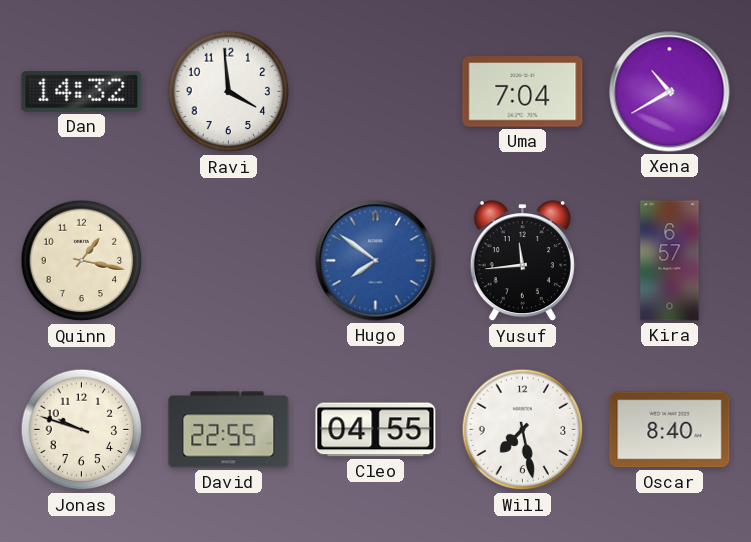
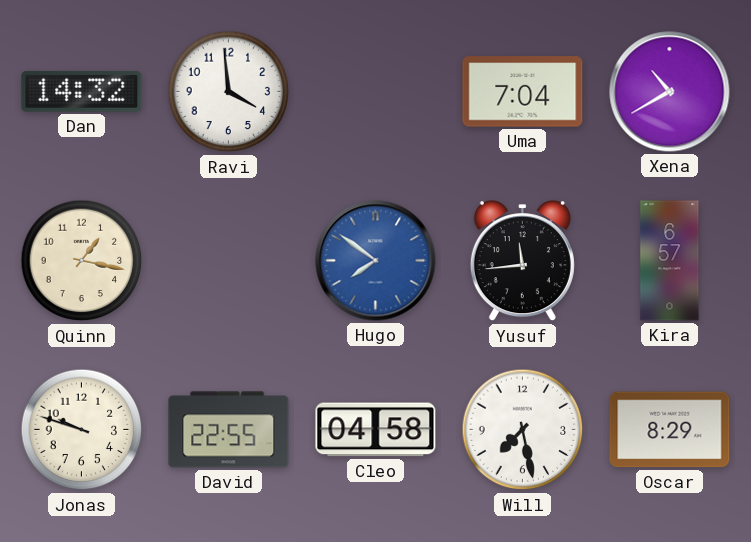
Cleo: 04:55 -> 04:58
Oscar: 8:40 -> 8:29
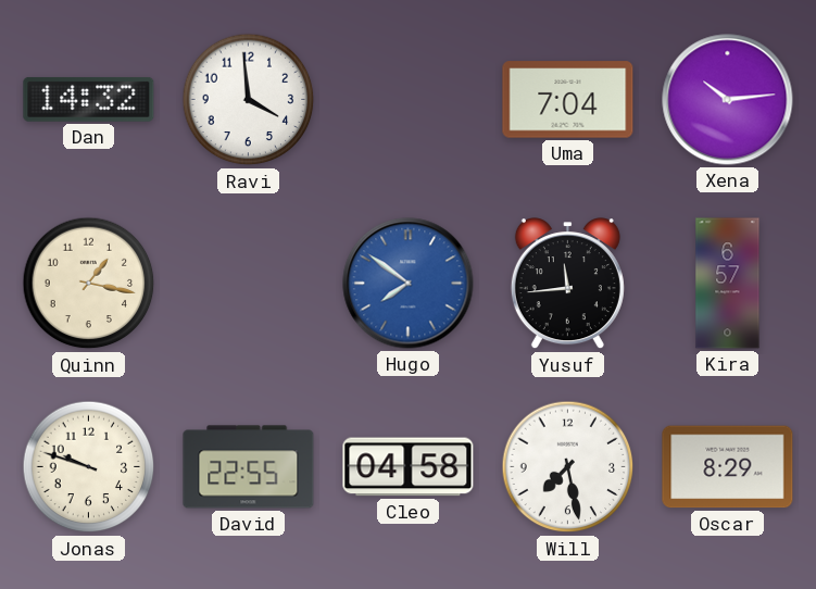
Xena: 10:40 -> 10:14
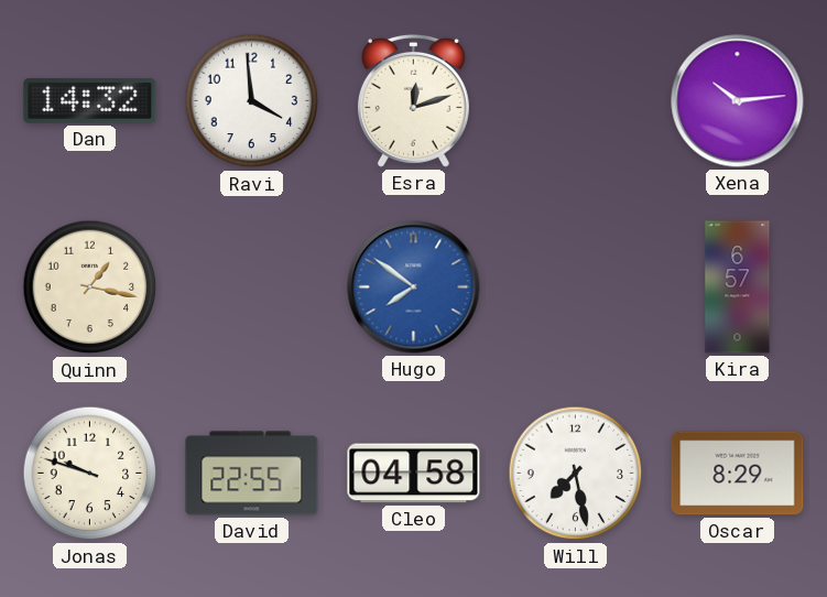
Esra: none -> 12:12
Uma: 7:04 -> none
Yusuf: 11:44 -> none
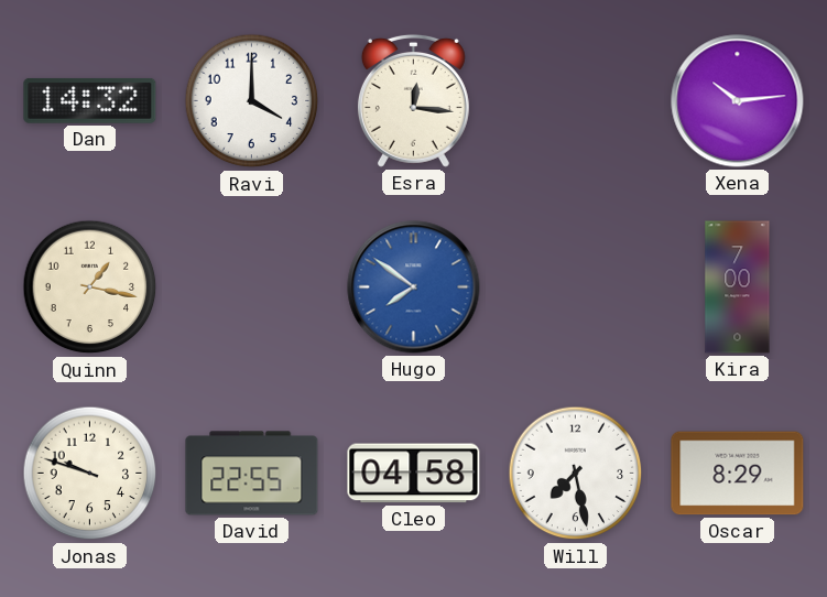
Ravi: 3:59 -> 4:00
Esra: 12:12 -> 12:16
Kira: 6:57 -> 7:00
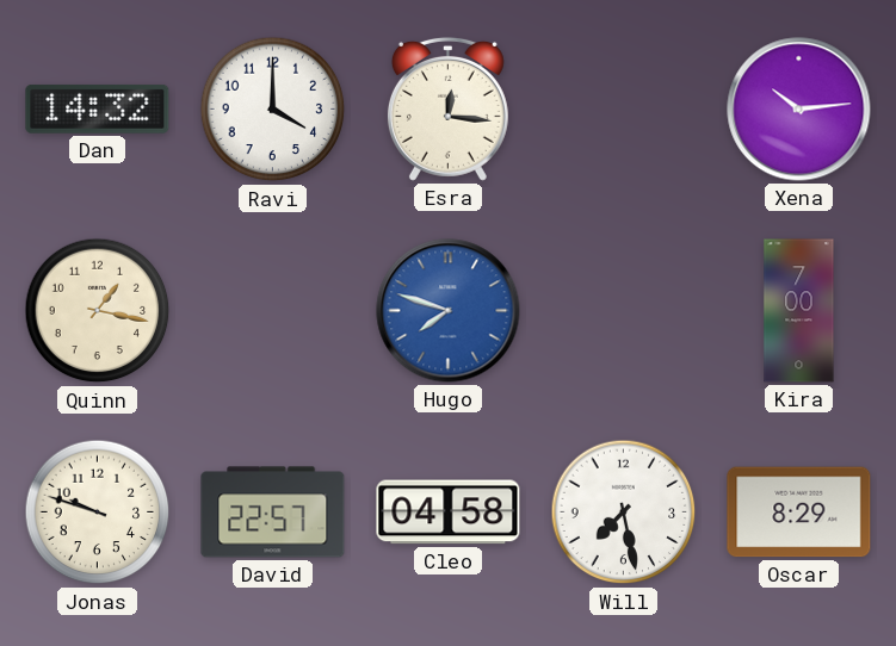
Hugo: 7:51 -> 7:48
David: 22:55 -> 22:57
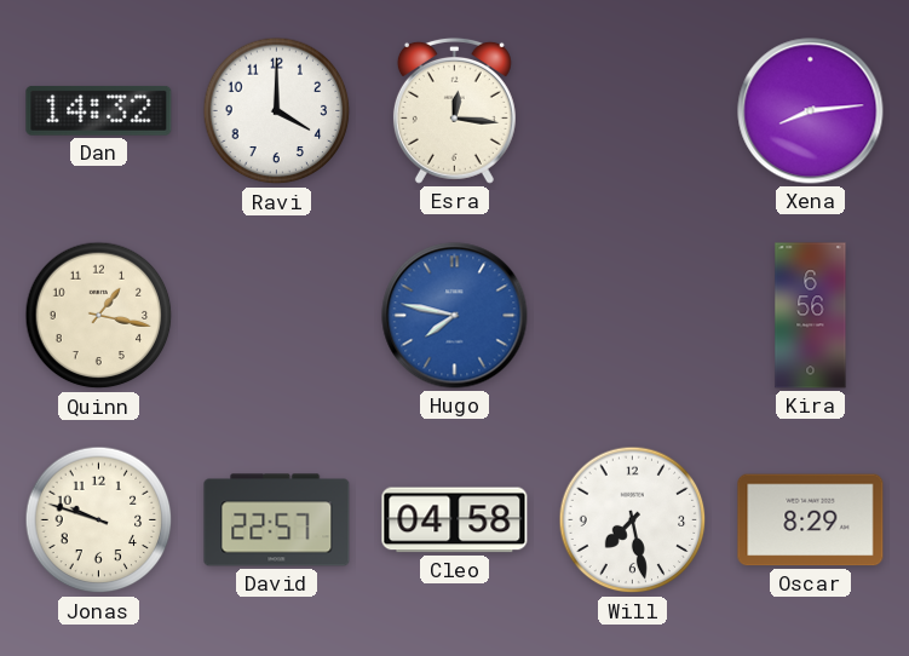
Xena: 10:14 -> 8:14
Hugo: 7:48 -> 7:47
Kira: 7:00 -> 6:56
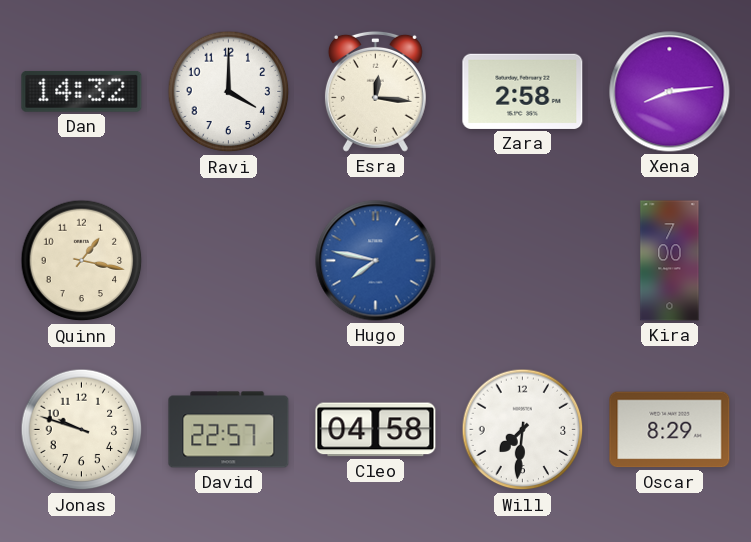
Zara: none -> 2:58
Kira: 6:56 -> 7:00
Will: 7:28 -> 7:31
